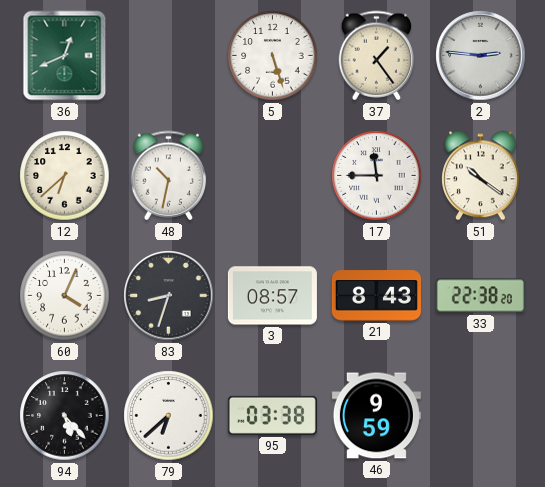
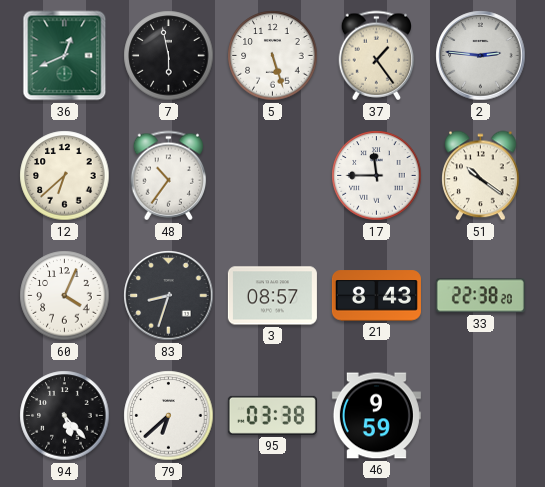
7: none -> 5:58
48: 10:32 -> 10:36
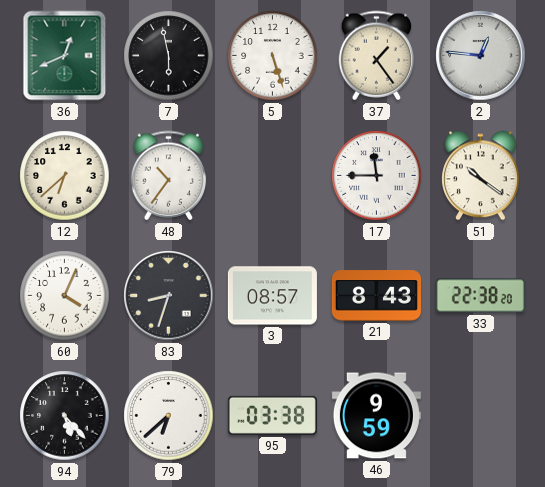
2: 2:46 -> 12:46
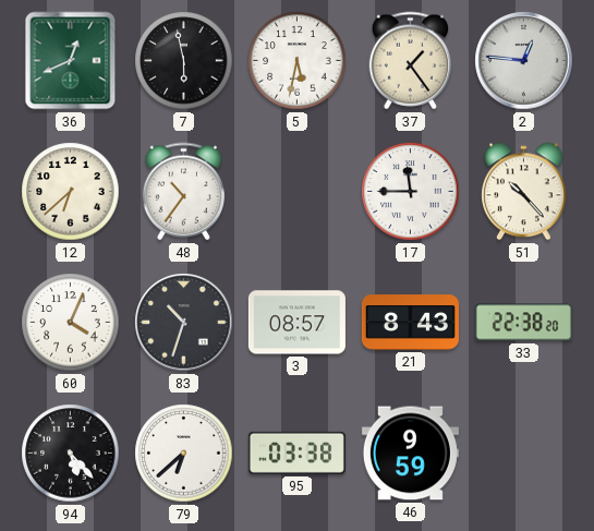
5: 5:27 -> 5:32
51: 10:21 -> 10:23
83: 8:33 -> 10:33
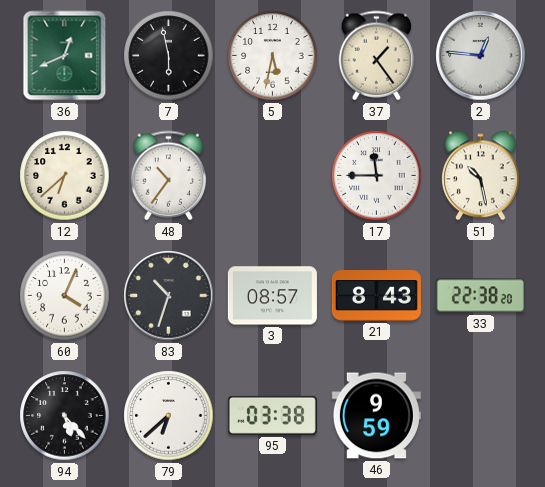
51: 10:23 -> 10:28
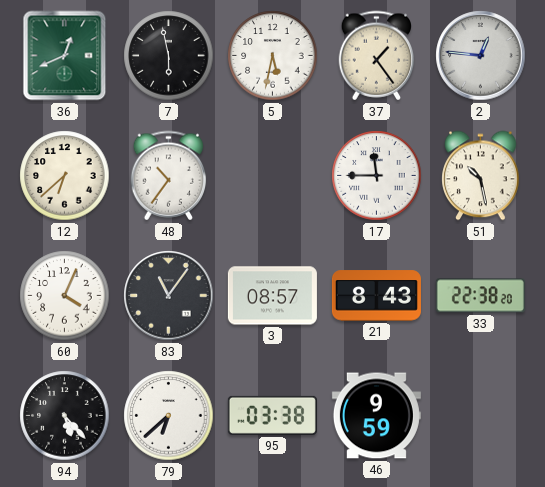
83: 10:33 -> 11:06
